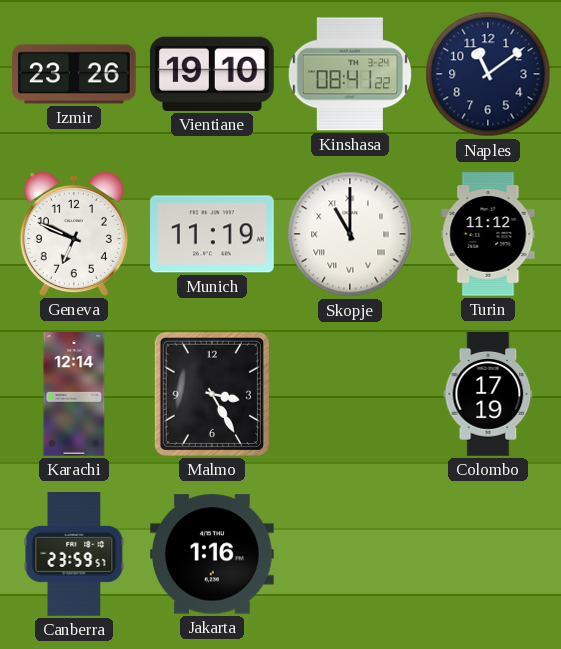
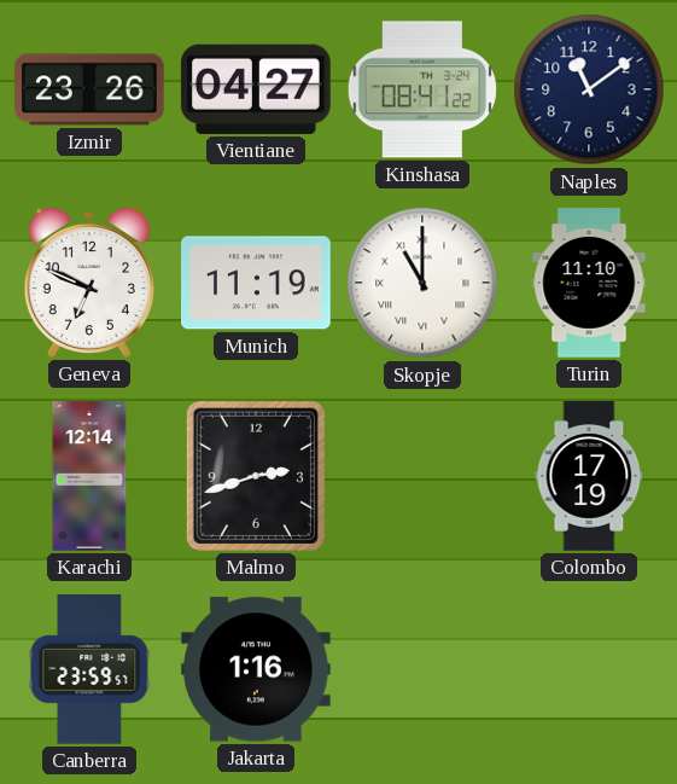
Vientiane: 19:10 -> 04:27
Turin: 11:12 -> 11:10
Malmo: 3:25 -> 2:42
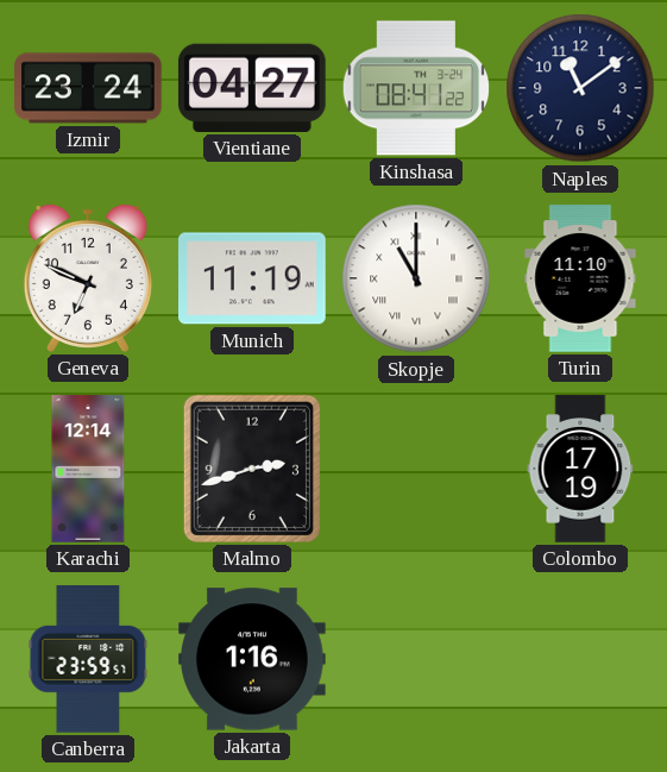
Izmir: 23:26 -> 23:24
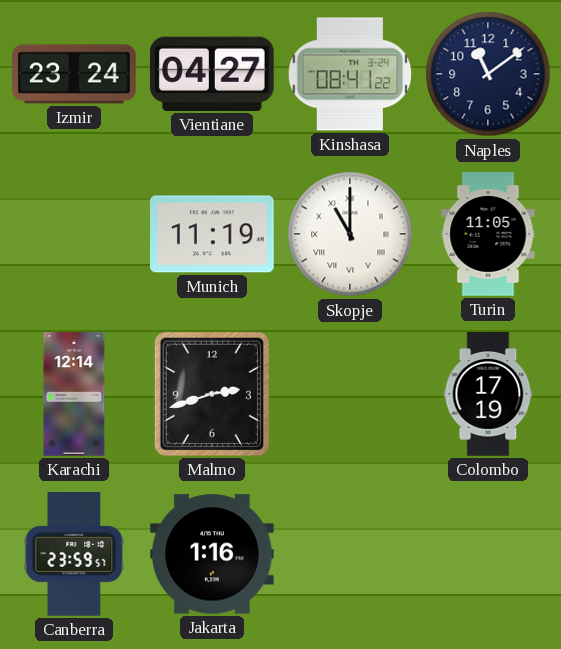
Geneva: 6:49 -> none
Turin: 11:10 -> 11:05
